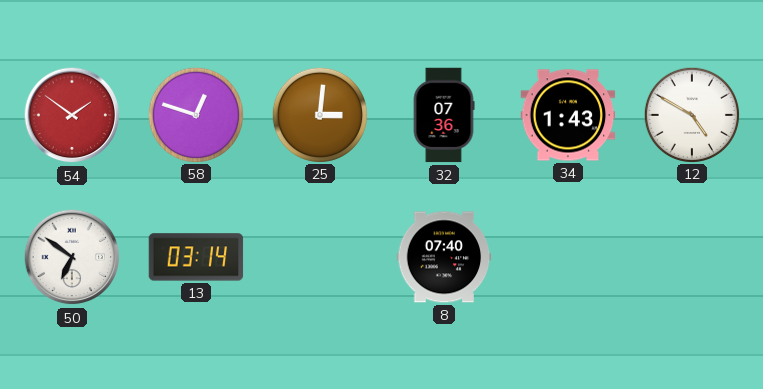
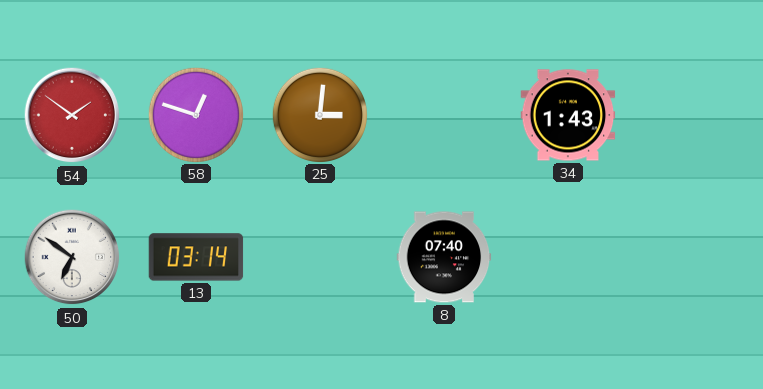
32: 07:36 -> none
12: 4:50 -> none
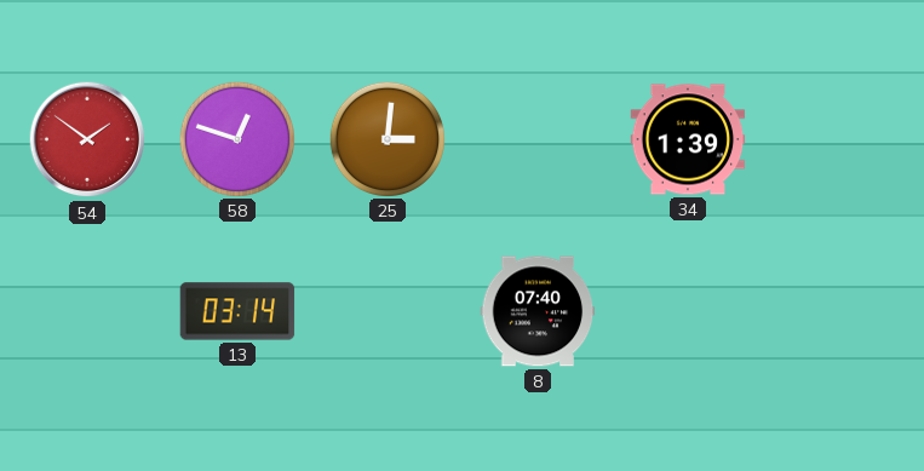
34: 1:43 -> 1:39
50: 6:51 -> none
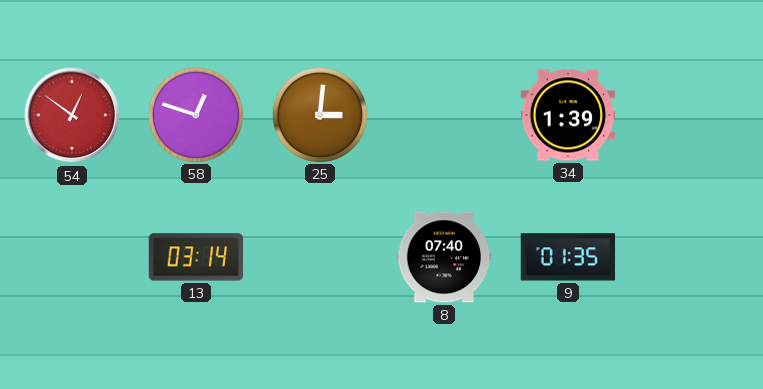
54: 1:51 -> 12:51
9: none -> 01:35
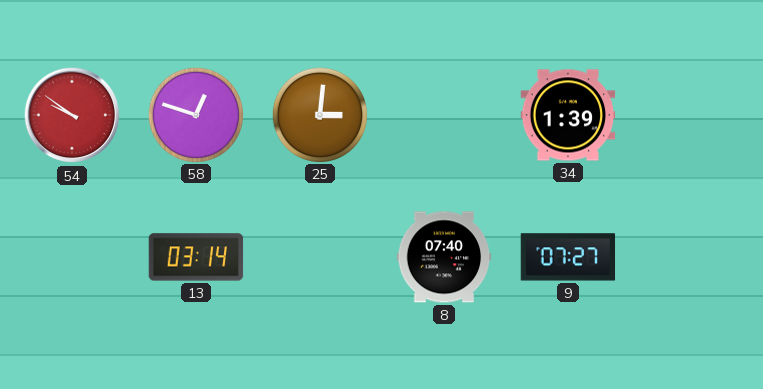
54: 12:51 -> 9:51
9: 01:35 -> 07:27
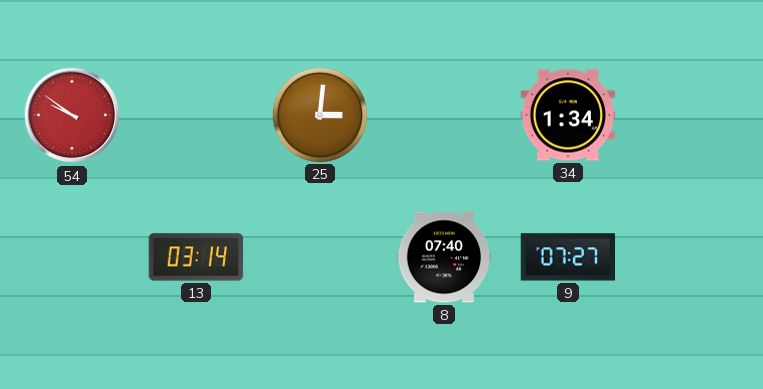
58: 12:48 -> none
34: 1:39 -> 1:34
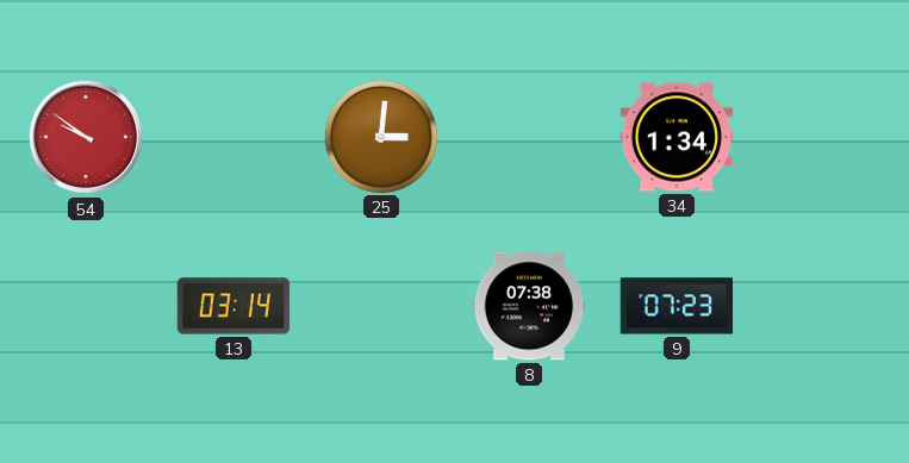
8: 07:40 -> 07:38
9: 07:27 -> 07:23
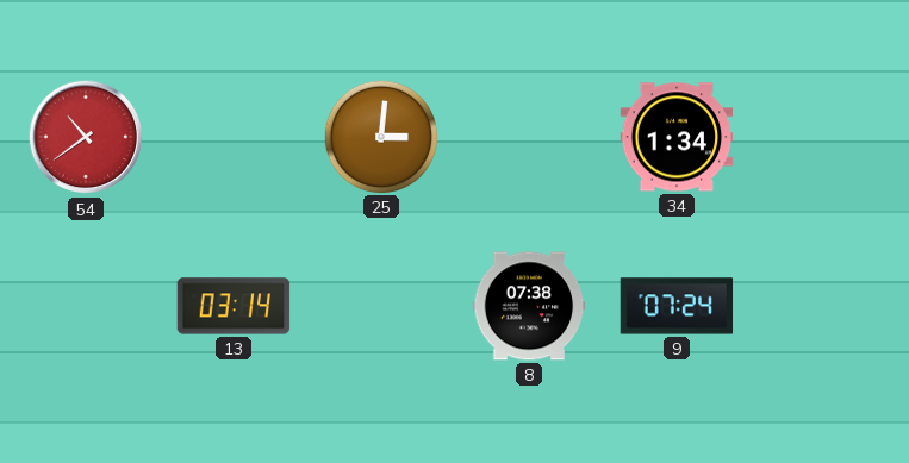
54: 9:51 -> 10:39
9: 07:23 -> 07:24
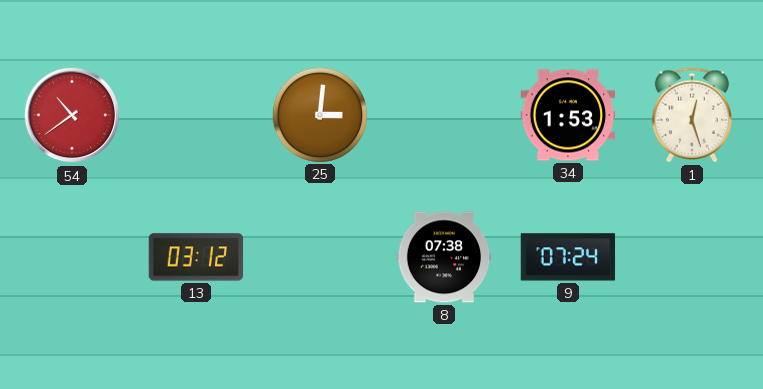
34: 1:34 -> 1:53
1: none -> 12:27
13: 03:14 -> 03:12
